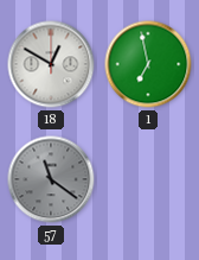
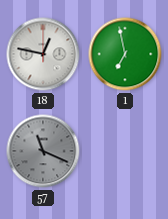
18: 12:50 -> 12:47
57: 11:21 -> 11:19
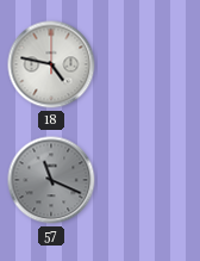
18: 12:47 -> 4:47
1: 6:58 -> none
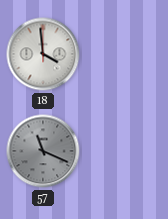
18: 4:47 -> 3:59
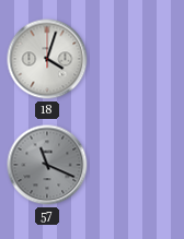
18: 3:59 -> 4:03
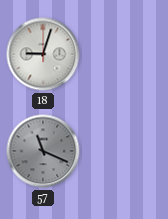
18: 4:03 -> 9:03
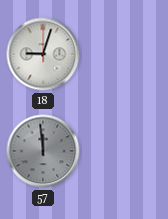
57: 11:19 -> 11:59
